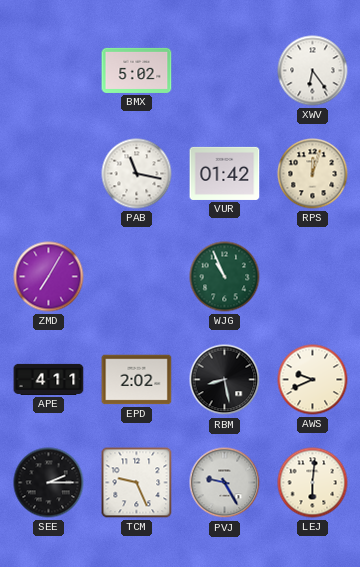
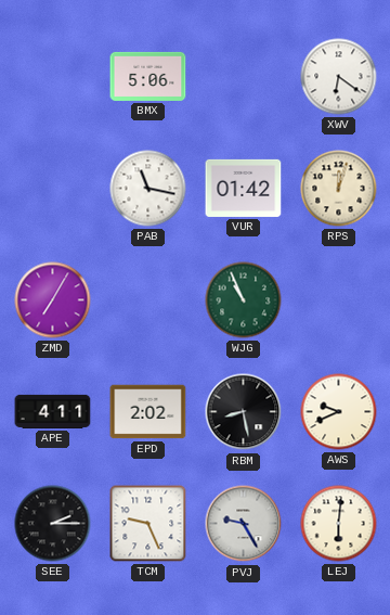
BMX: 5:02 -> 5:06
XWV: 6:24 -> 6:21
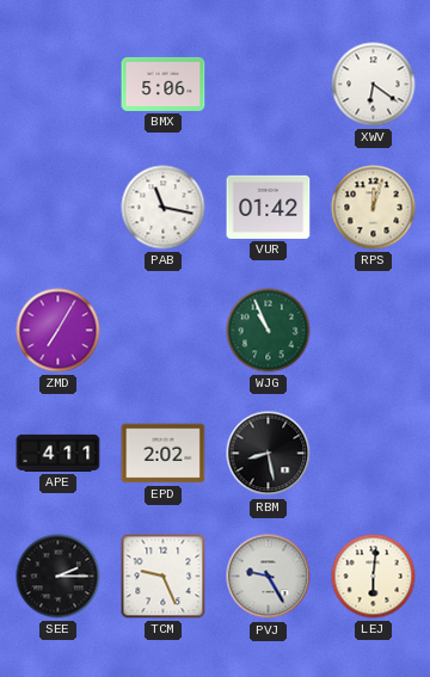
AWS: 9:41 -> none
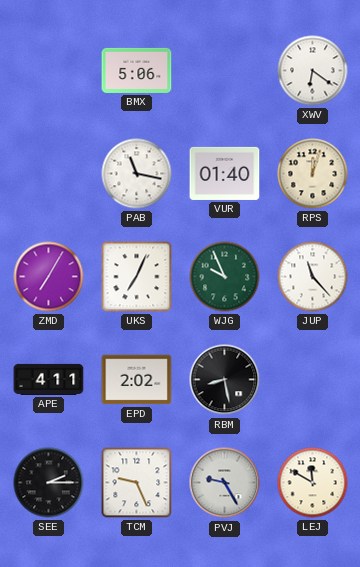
VUR: 01:42 -> 01:40
UKS: none -> 7:04
WJG: 10:56 -> 9:56
JUP: none -> 11:23
LEJ: 6:01 -> 11:50
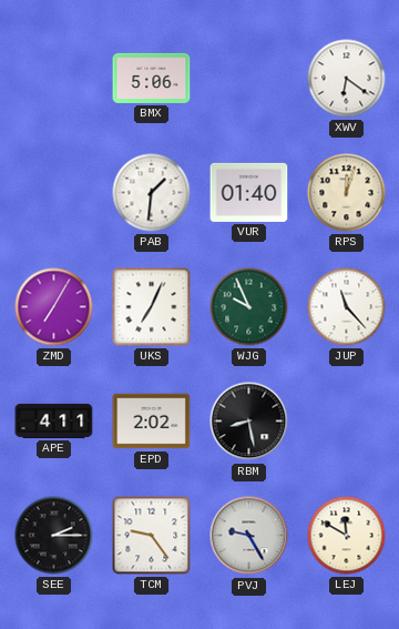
PAB: 11:17 -> 1:31
TCM: 9:26 -> 9:24
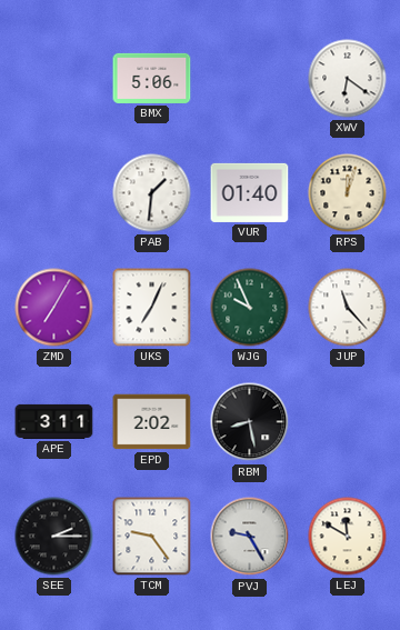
APE: 4:11 -> 3:11
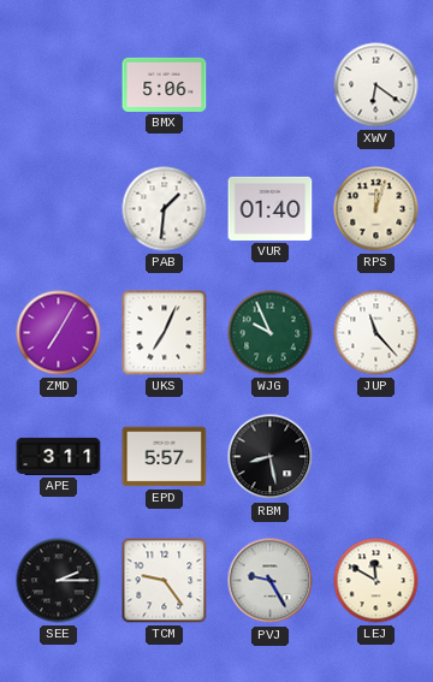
EPD: 2:02 -> 5:57
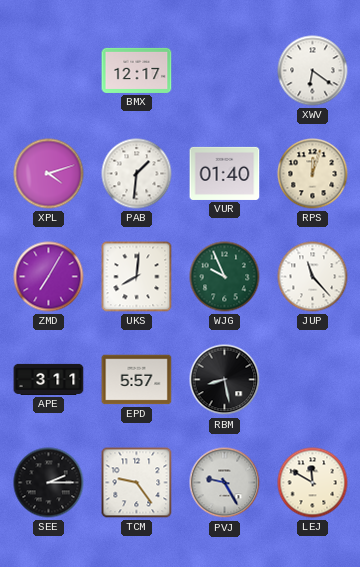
BMX: 5:06 -> 12:17
XPL: none -> 4:12
UKS: 7:04 -> 8:01
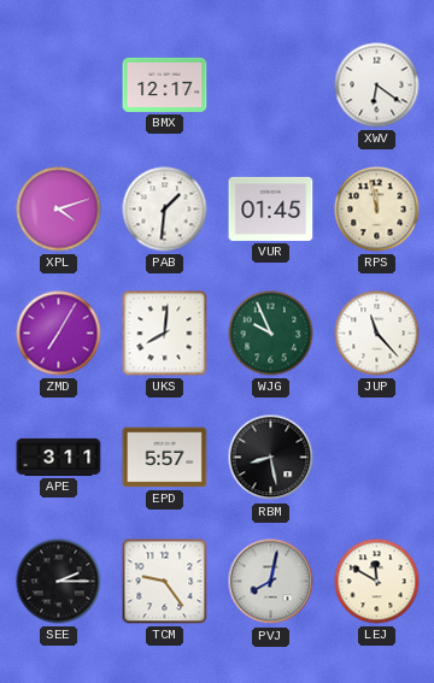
VUR: 01:40 -> 01:45
RPS: 12:03 -> 11:58
PVJ: 9:25 -> 8:02
